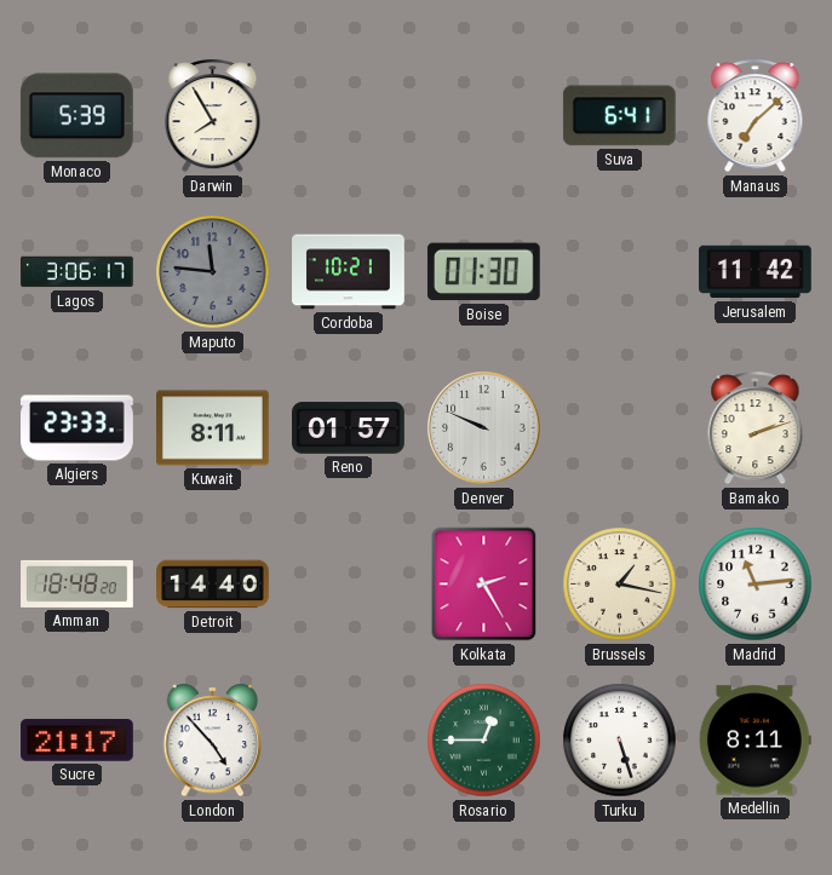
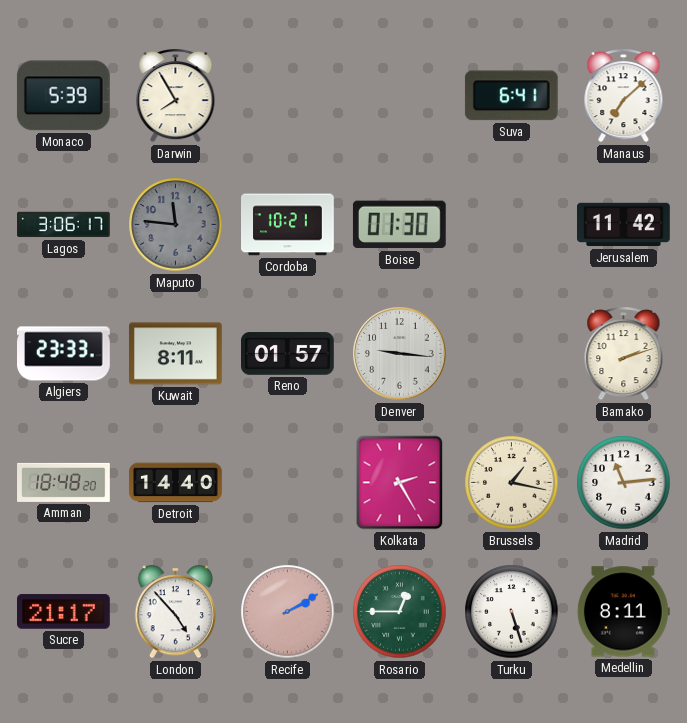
Denver: 9:49 -> 9:16
Recife: none -> 2:10
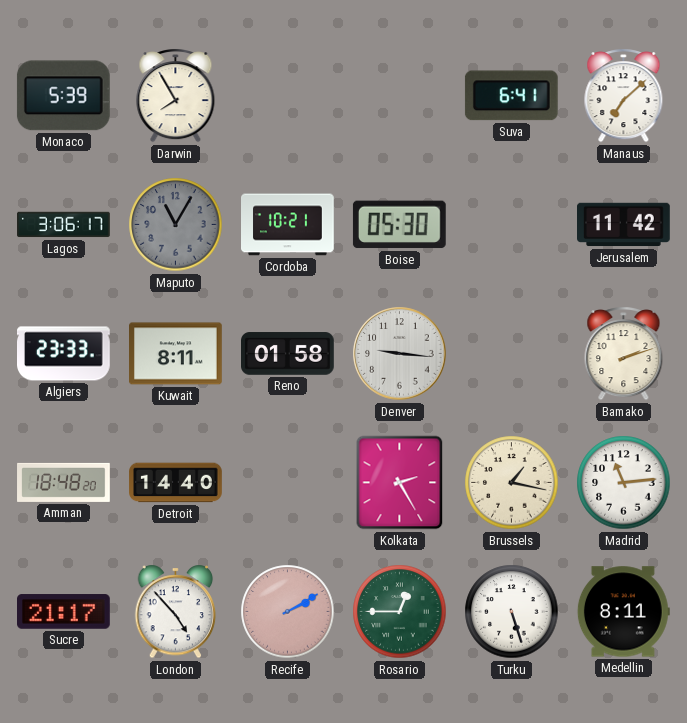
Maputo: 11:46 -> 11:05
Boise: 01:30 -> 05:30
Reno: 01:57 -> 01:58
